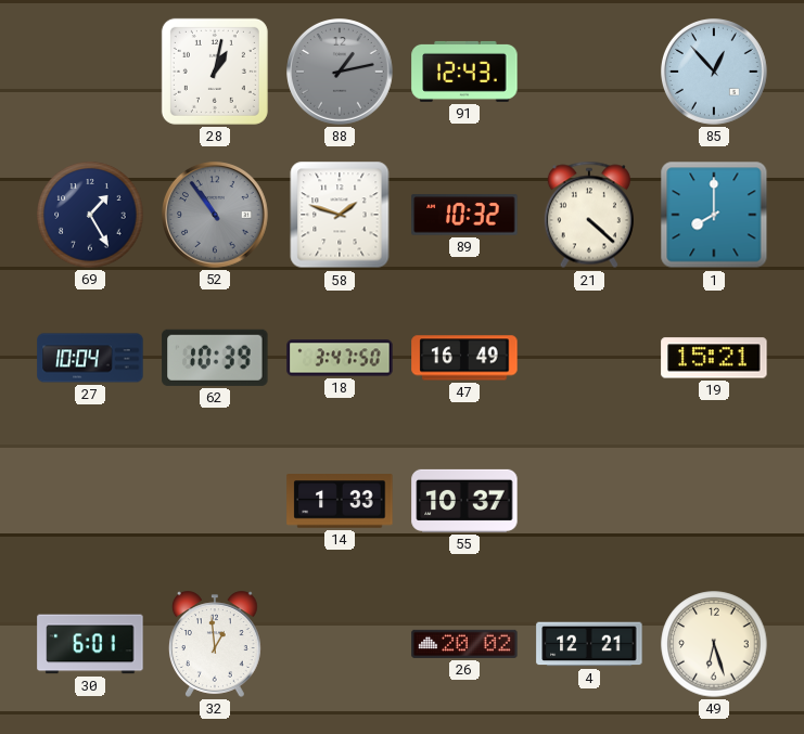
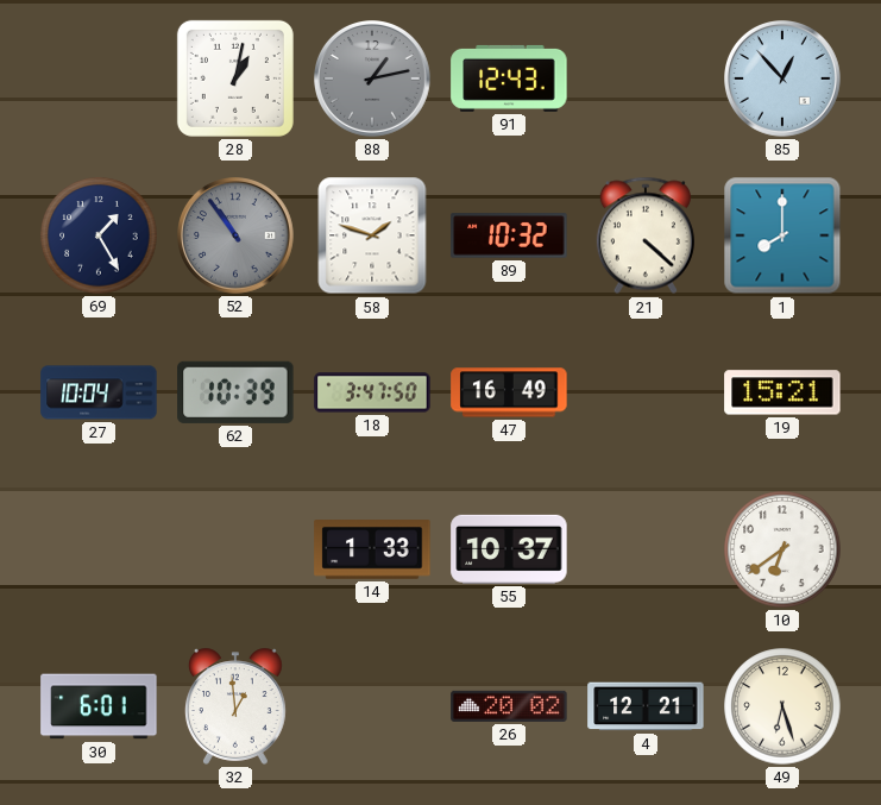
10: none -> 6:39
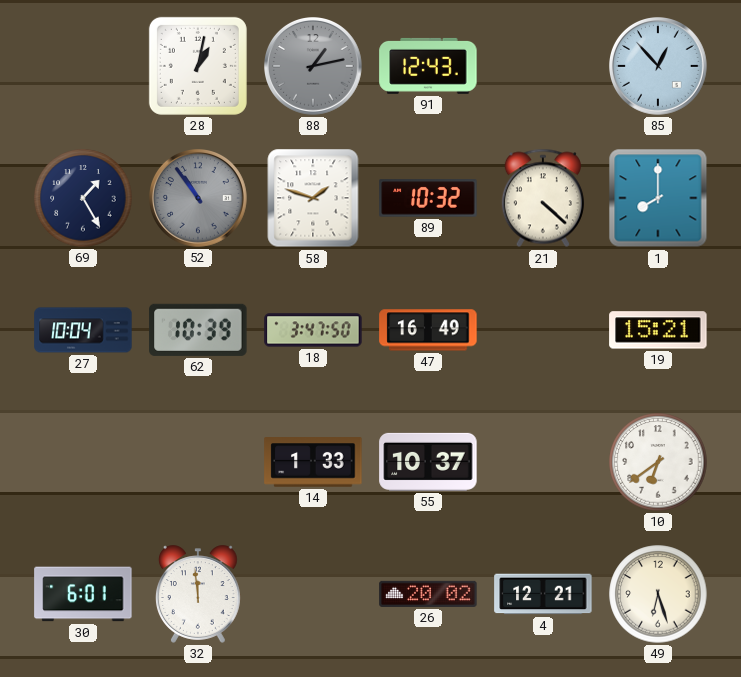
32: 12:59 -> 11:59
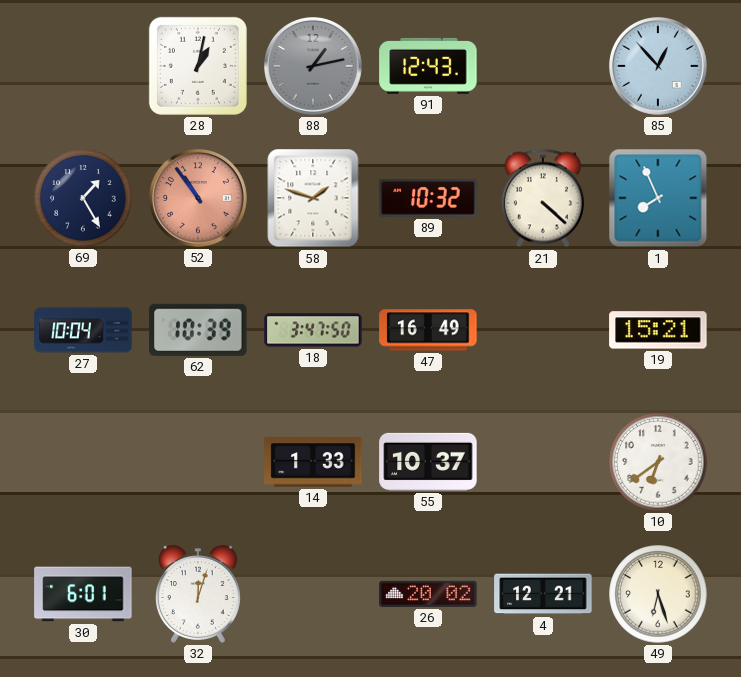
52 dial: grey -> salmon
1: 8:00 -> 7:56
32: 11:59 -> 12:03
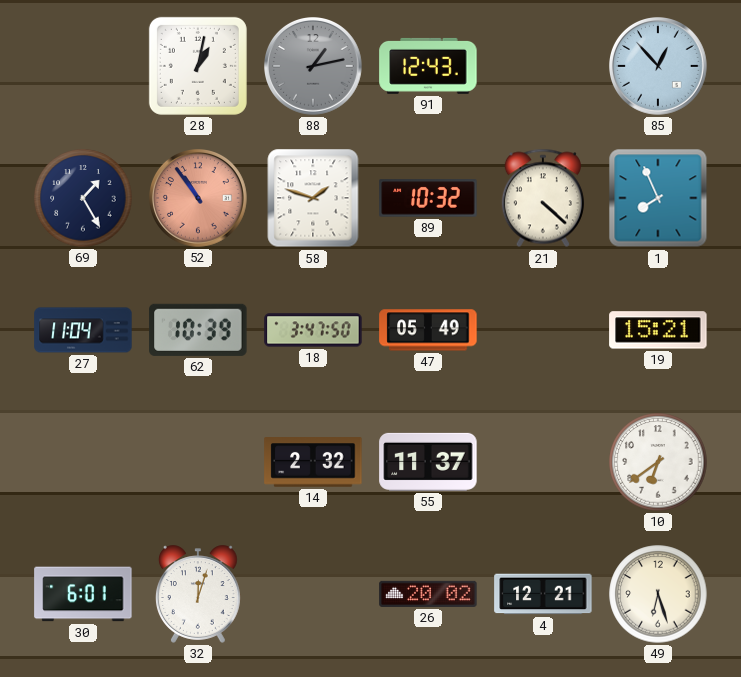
27: 10:04 -> 11:04
47: 16:49 -> 05:49
14: 1:33 -> 2:32
55: 10:37 -> 11:37
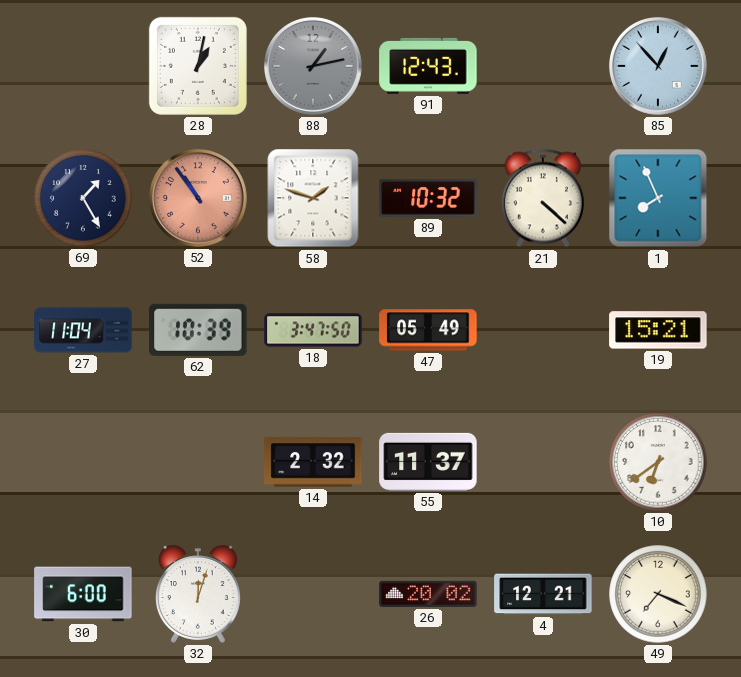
30: 6:01 -> 6:00
49: 6:27 -> 7:19
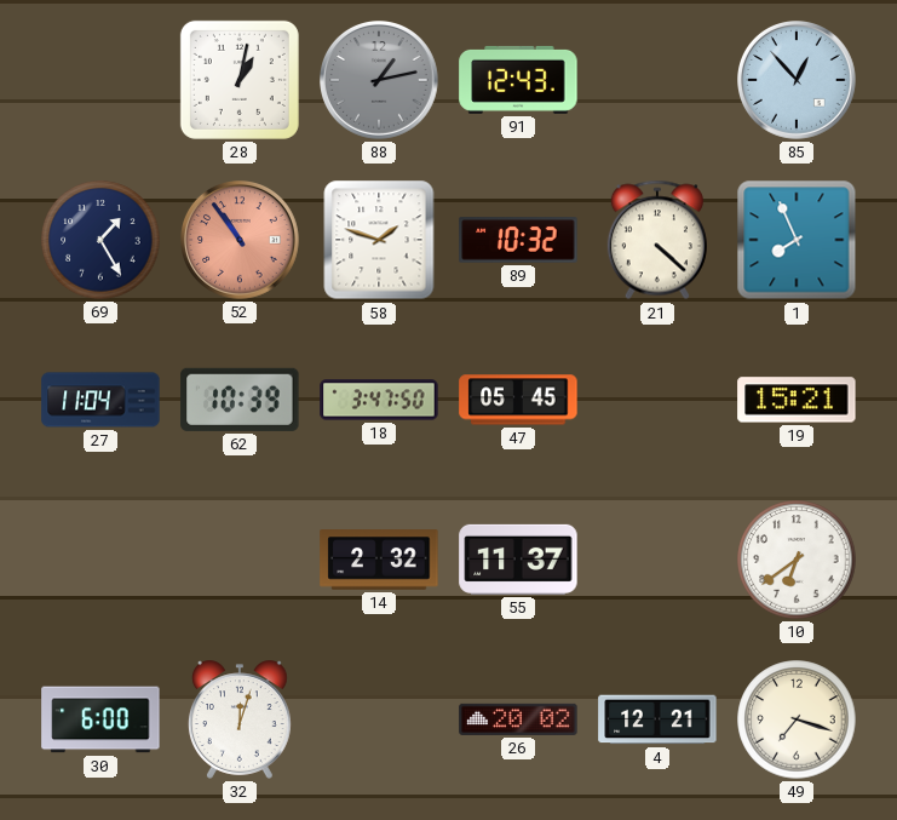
47: 05:49 -> 05:45
49: 7:19 -> 7:18
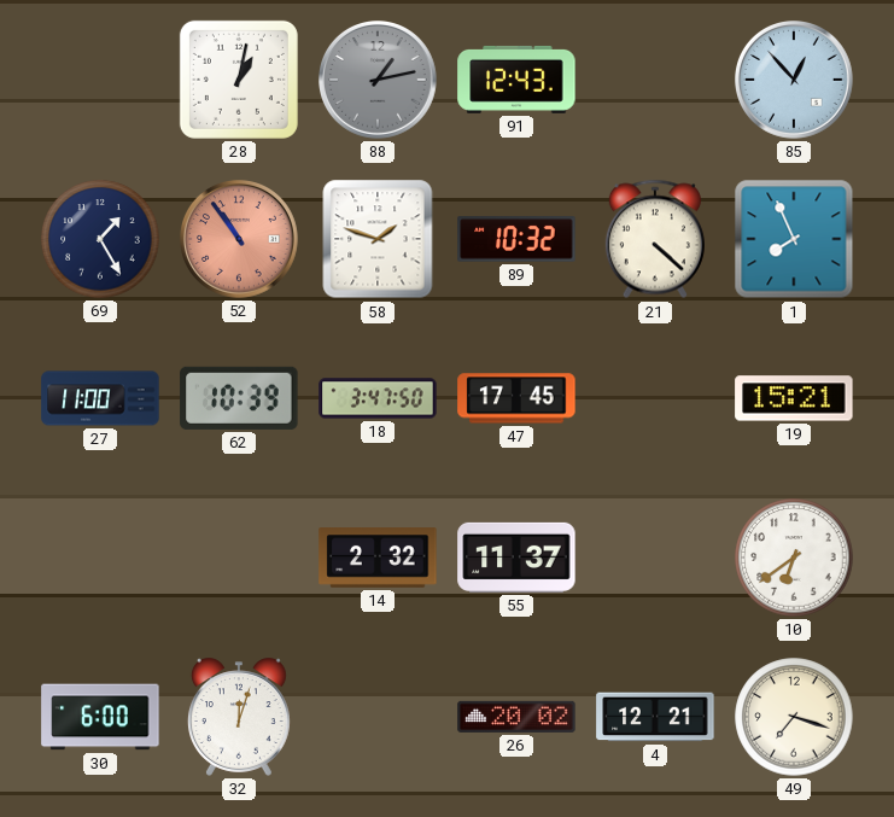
27: 11:04 -> 11:00
47: 05:45 -> 17:45
